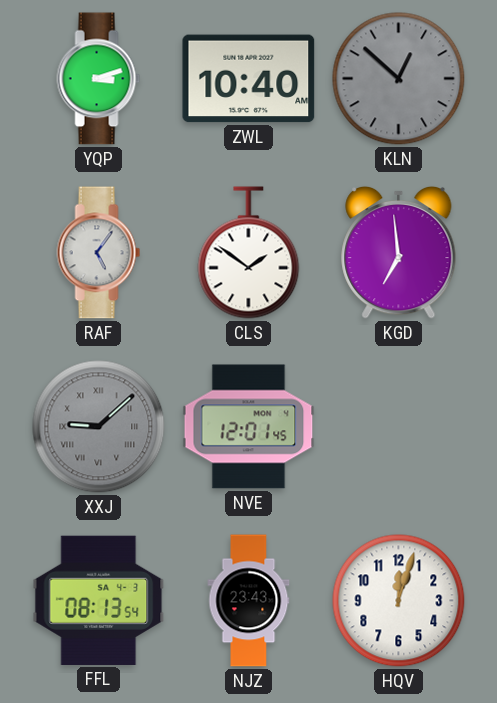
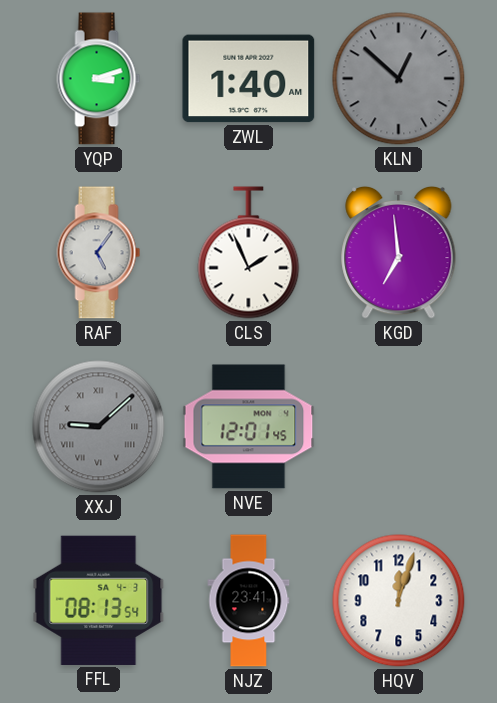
ZWL: 10:40 -> 1:40
CLS: 1:51 -> 1:56
NJZ: 23:43 -> 23:41
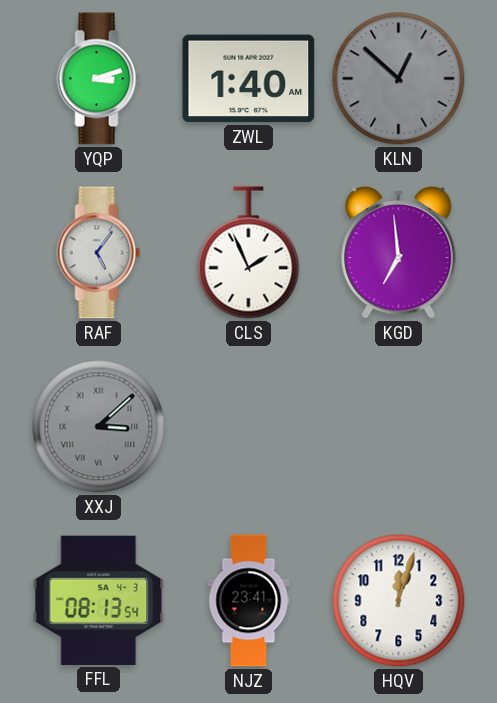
XXJ: 9:08 -> 3:08
NVE: 12:01 -> none
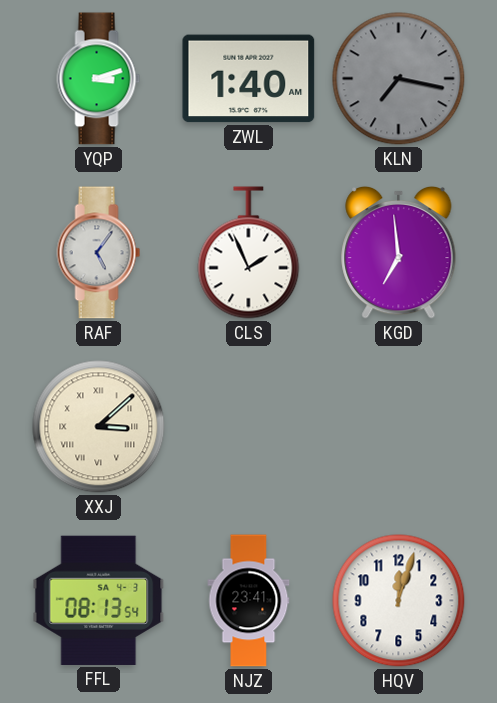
KLN: 12:52 -> 7:17
XXJ dial: grey -> cream
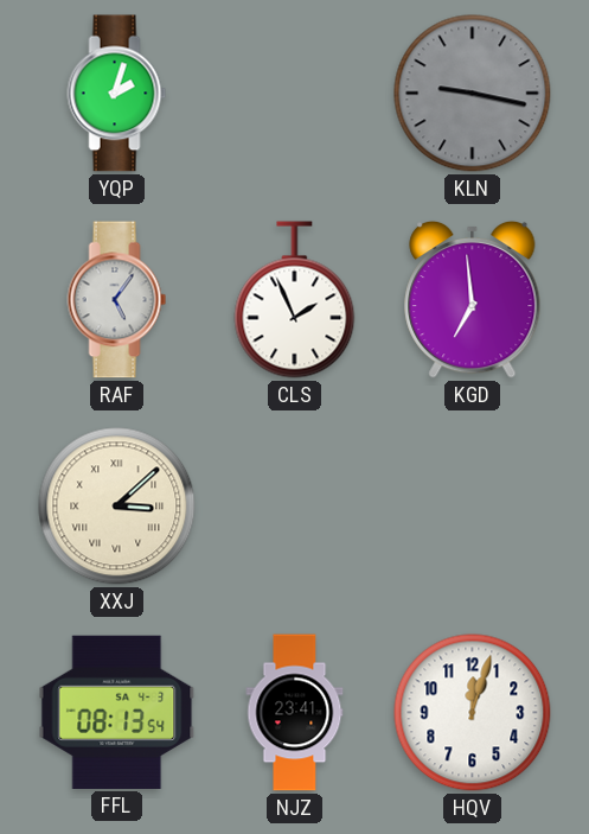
YQP: 3:12 -> 2:03
ZWL: 1:40 -> none
KLN: 7:17 -> 9:17
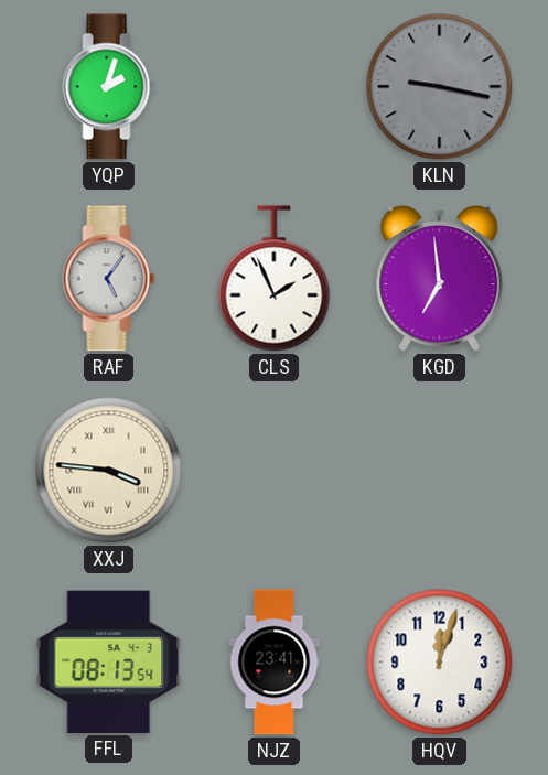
XXJ: 3:08 -> 3:46
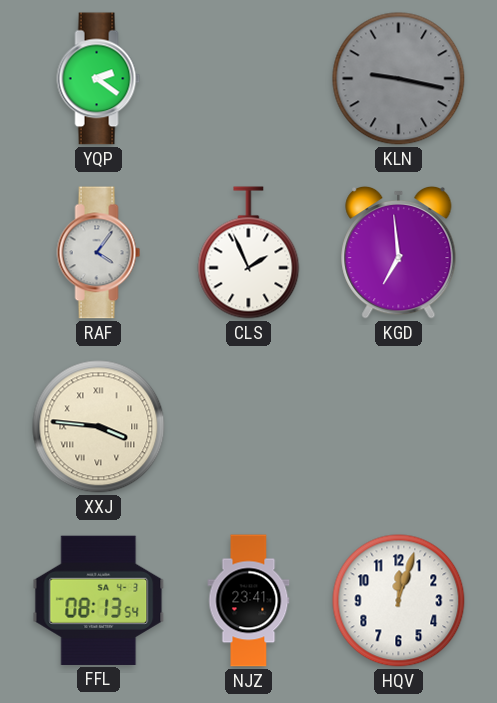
YQP: 2:03 -> 2:21
RAF: 5:06 -> 4:06
